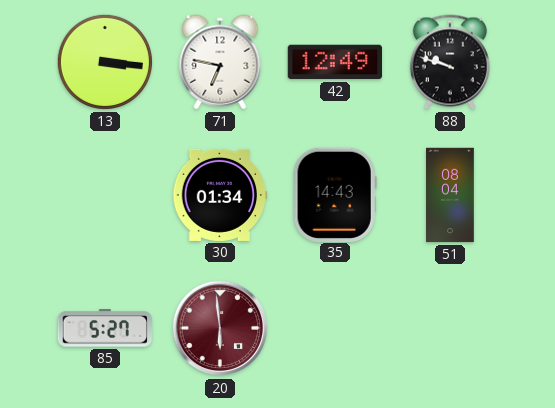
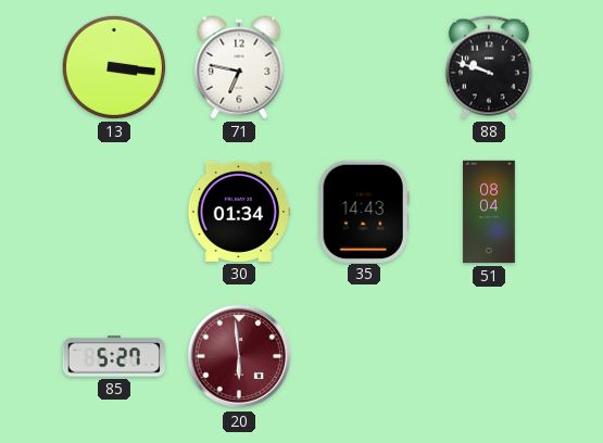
42: 12:49 -> none
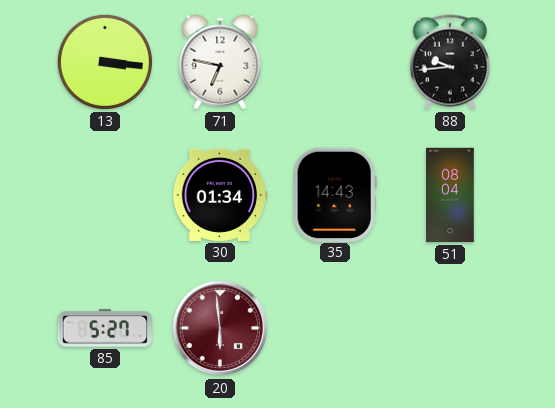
88: 9:48 -> 9:44
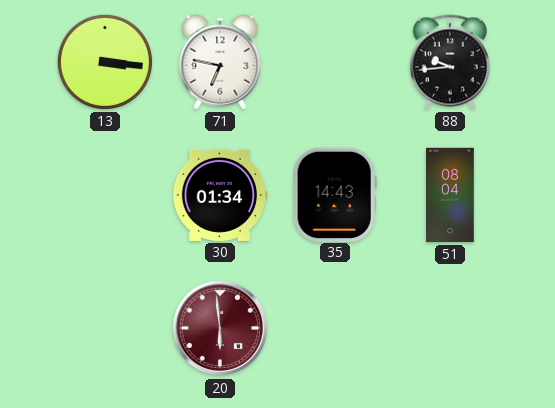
85: 5:27 -> none
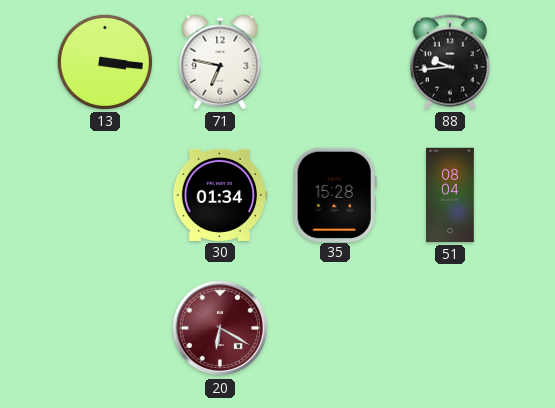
35: 14:43 -> 15:28
20: 5:59 -> 6:20
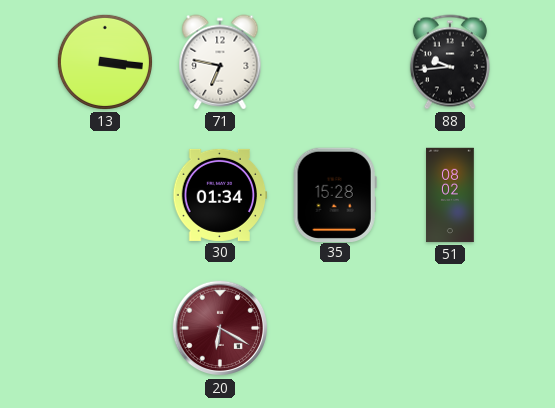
51: 08:04 -> 08:02
